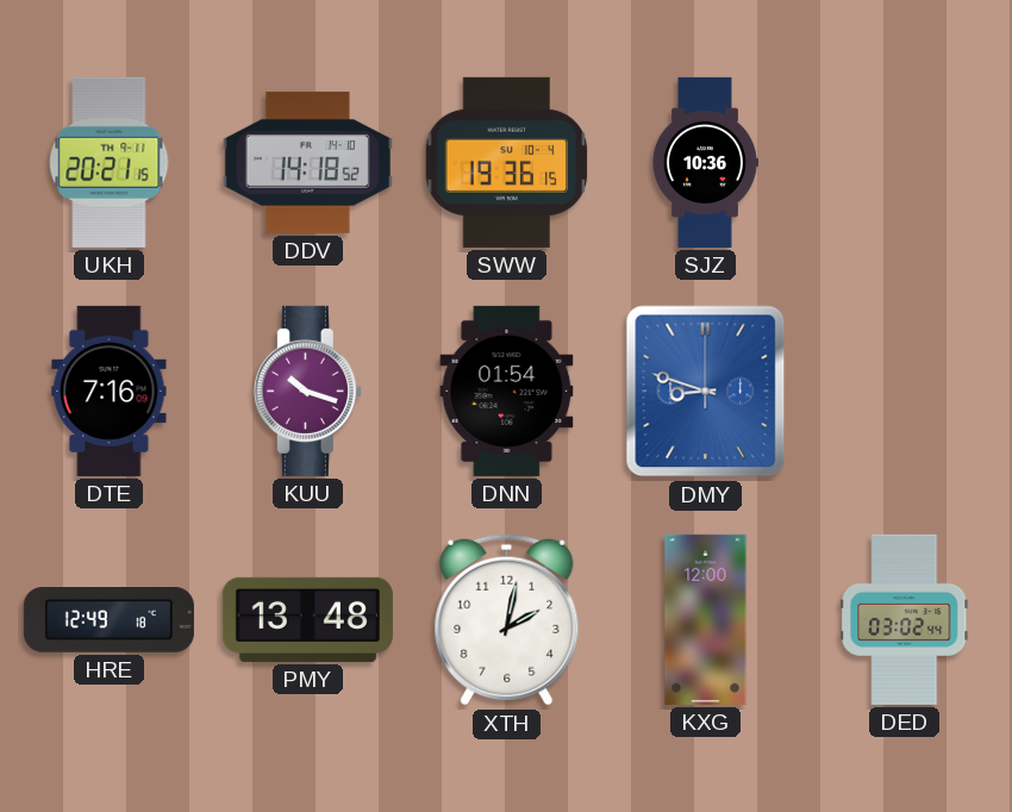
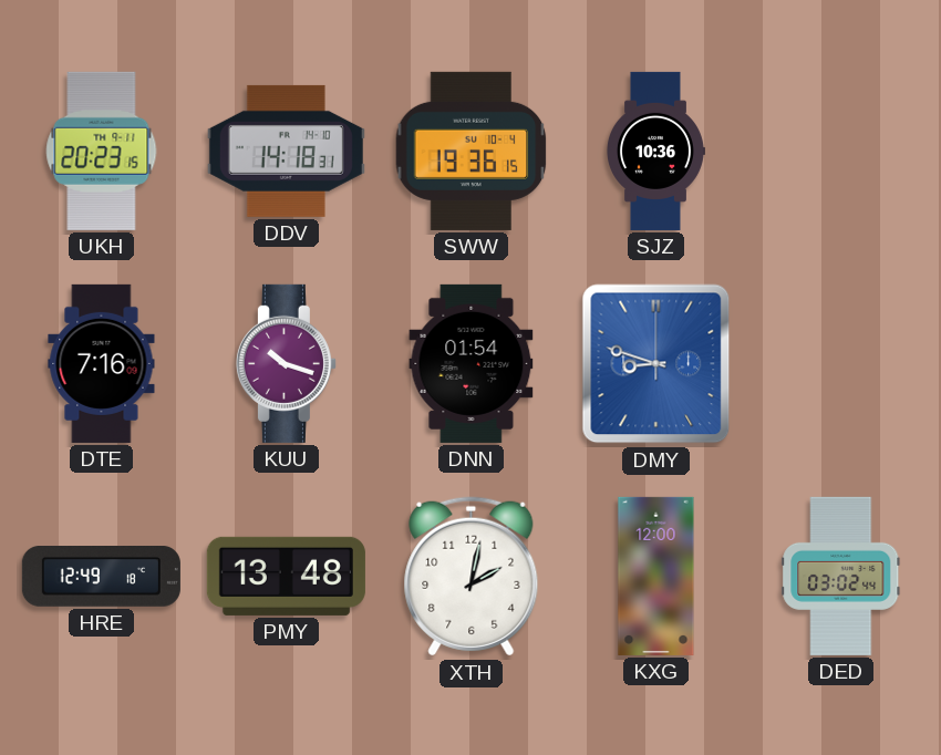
UKH: 20:21 -> 20:23
DDV: 14:18:52 -> 14:18:31
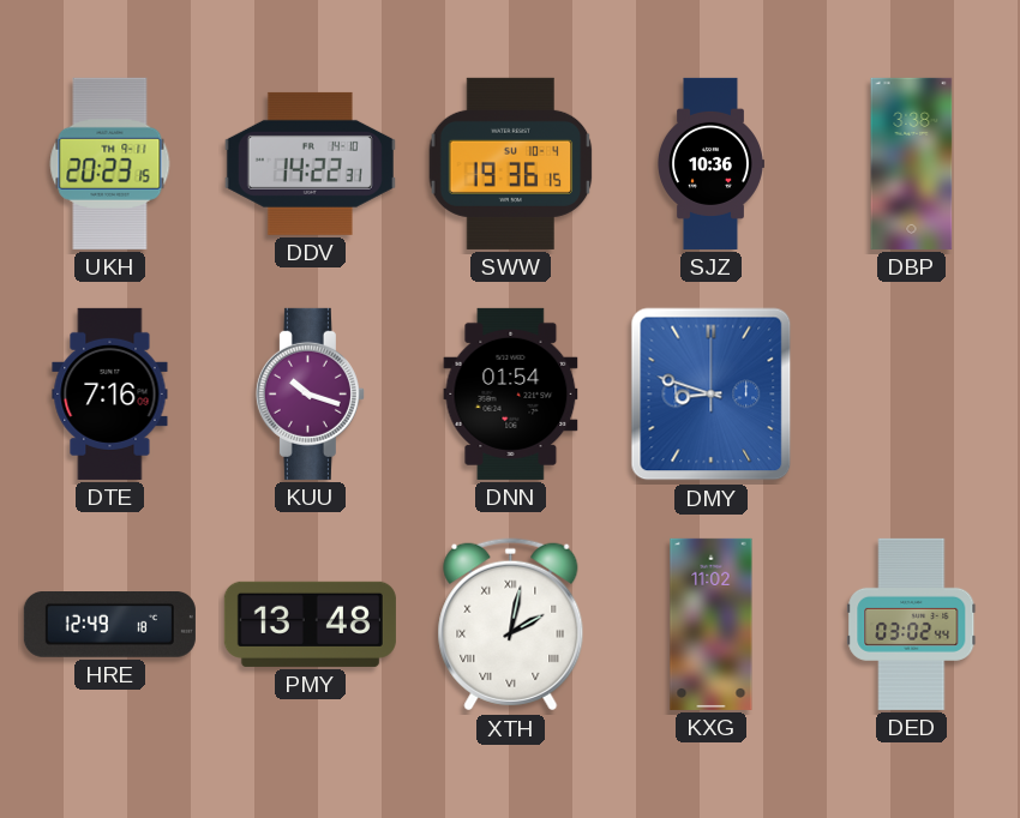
DDV: 14:18 -> 14:22
DBP: none -> 3:38
XTH numerals: Arabic -> Roman
KXG: 12:00 -> 11:02
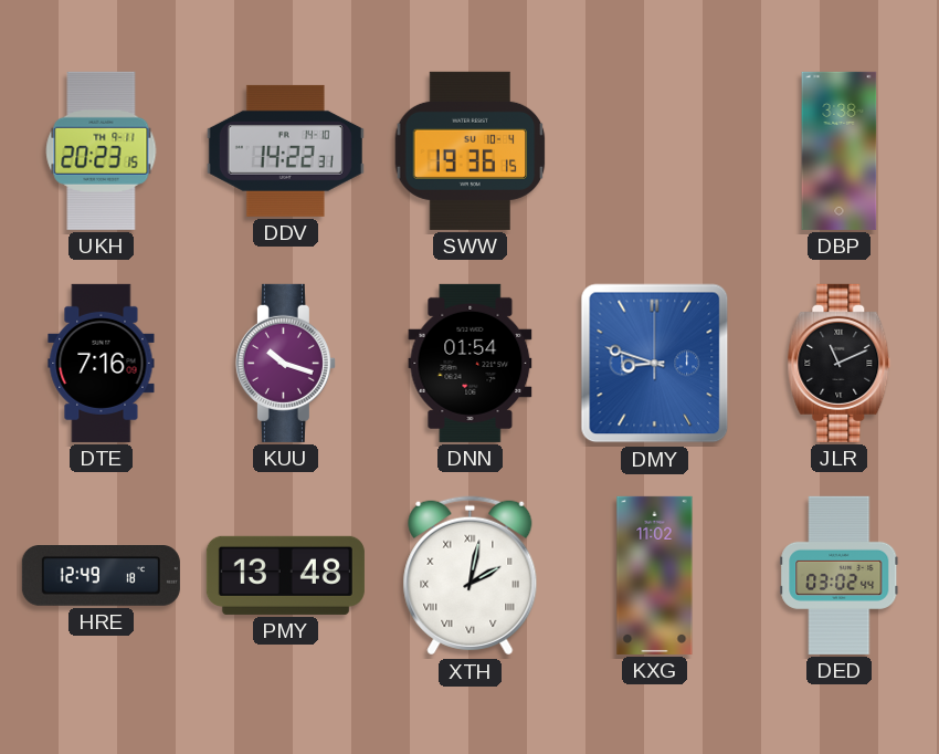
SJZ: 10:36 -> none
JLR: none -> 11:11
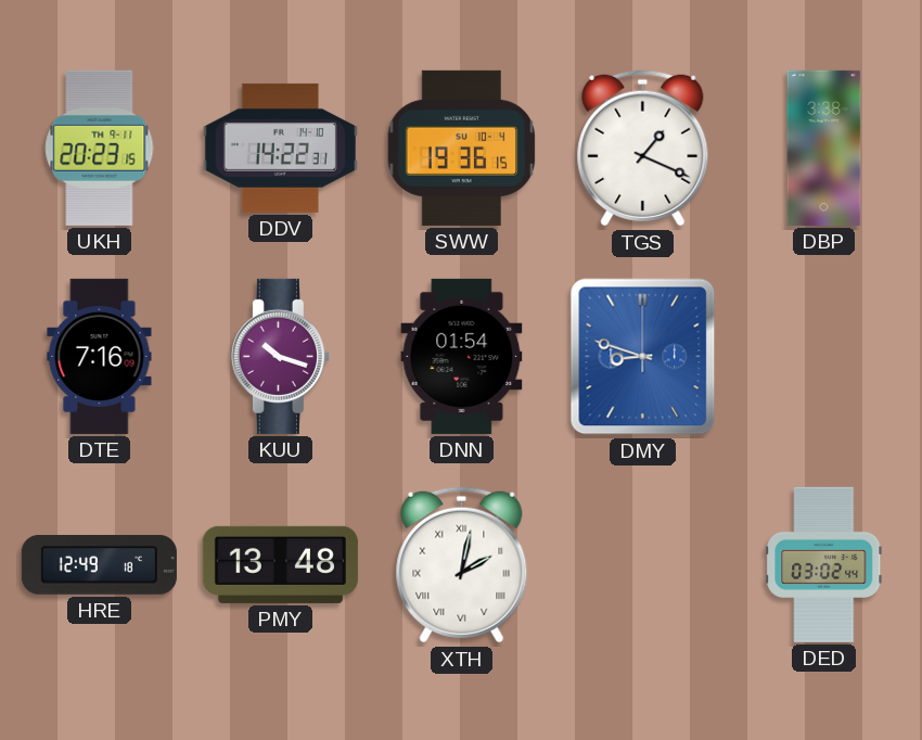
TGS: none -> 1:19
JLR: 11:11 -> none
KXG: 11:02 -> none
